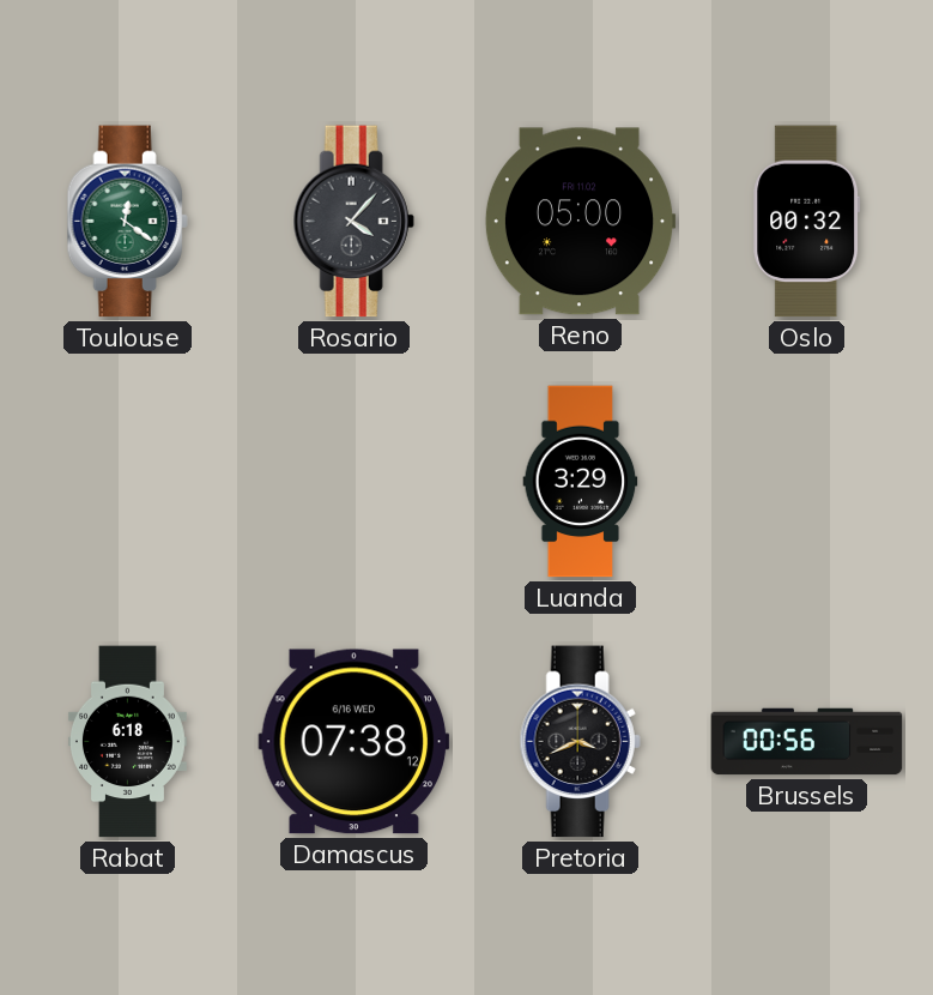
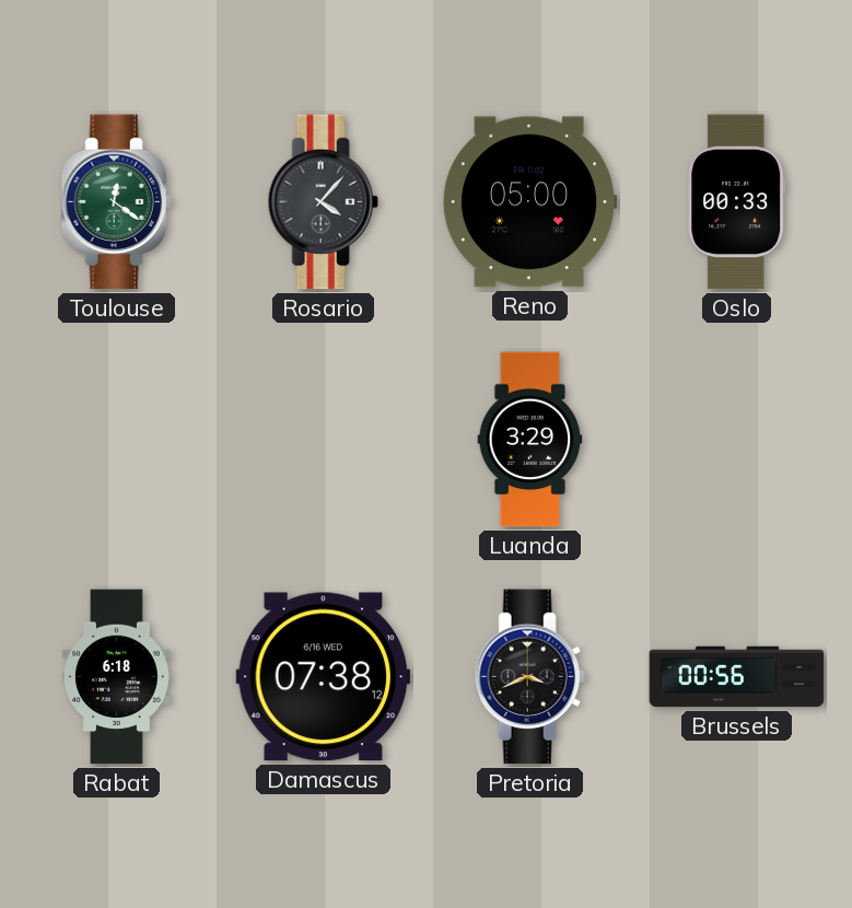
Oslo: 00:32 -> 00:33
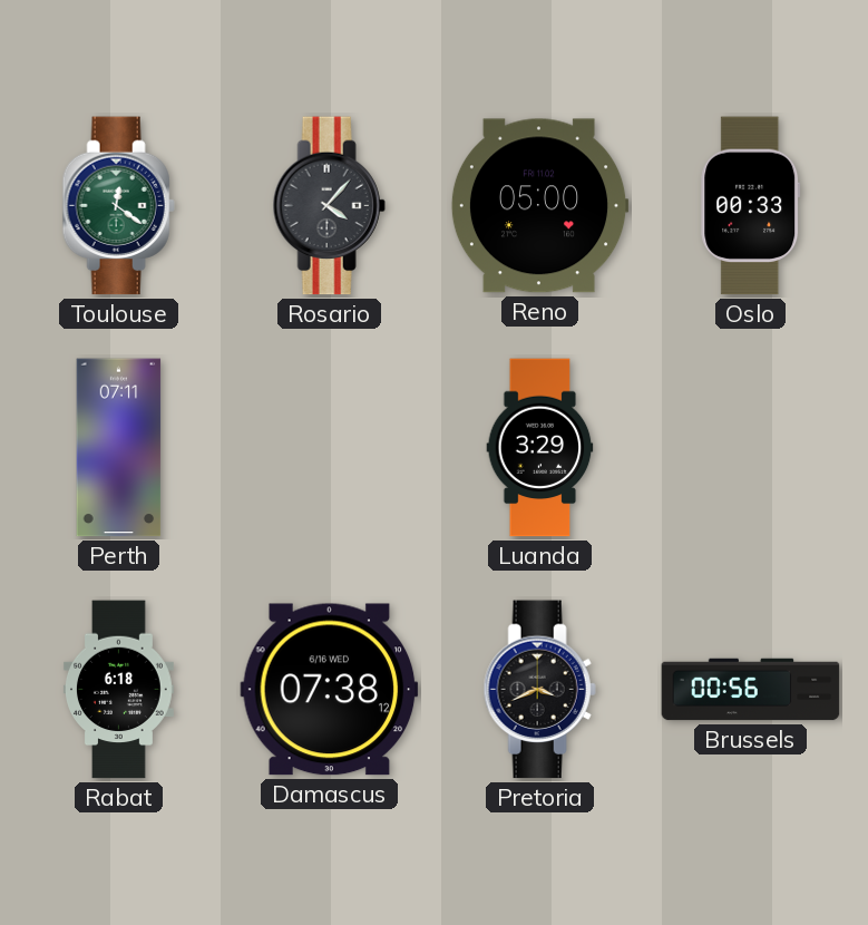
Perth: none -> 07:11
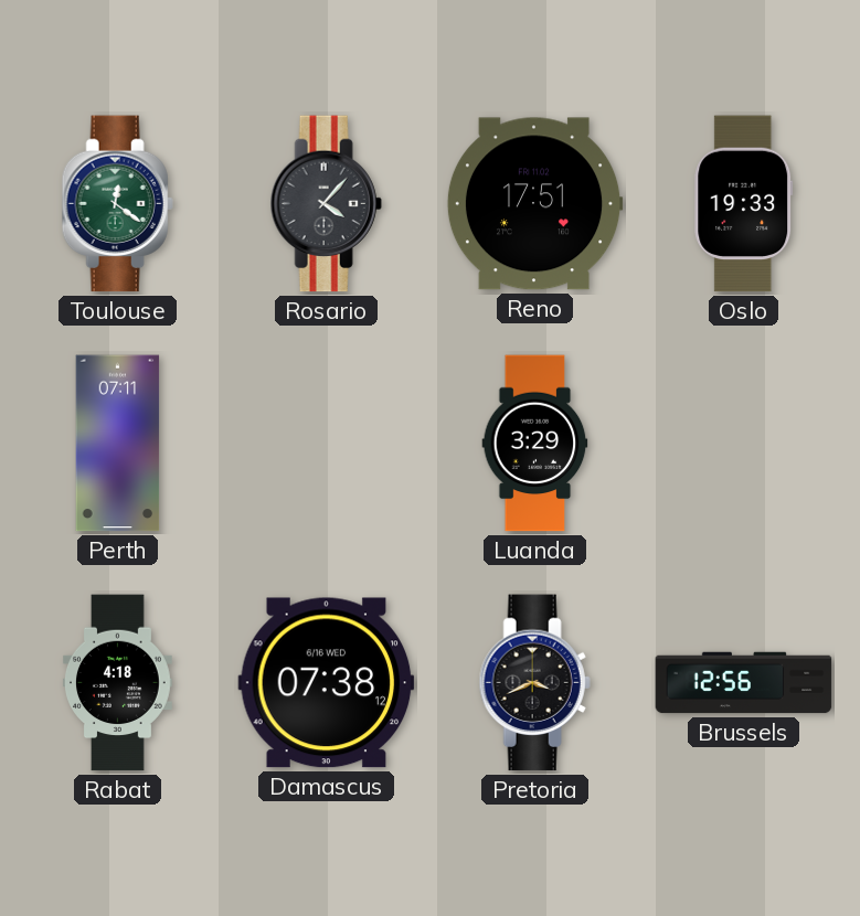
Reno: 05:00 -> 17:51
Oslo: 00:33 -> 19:33
Rabat: 6:18 -> 4:18
Brussels: 00:56 -> 12:56
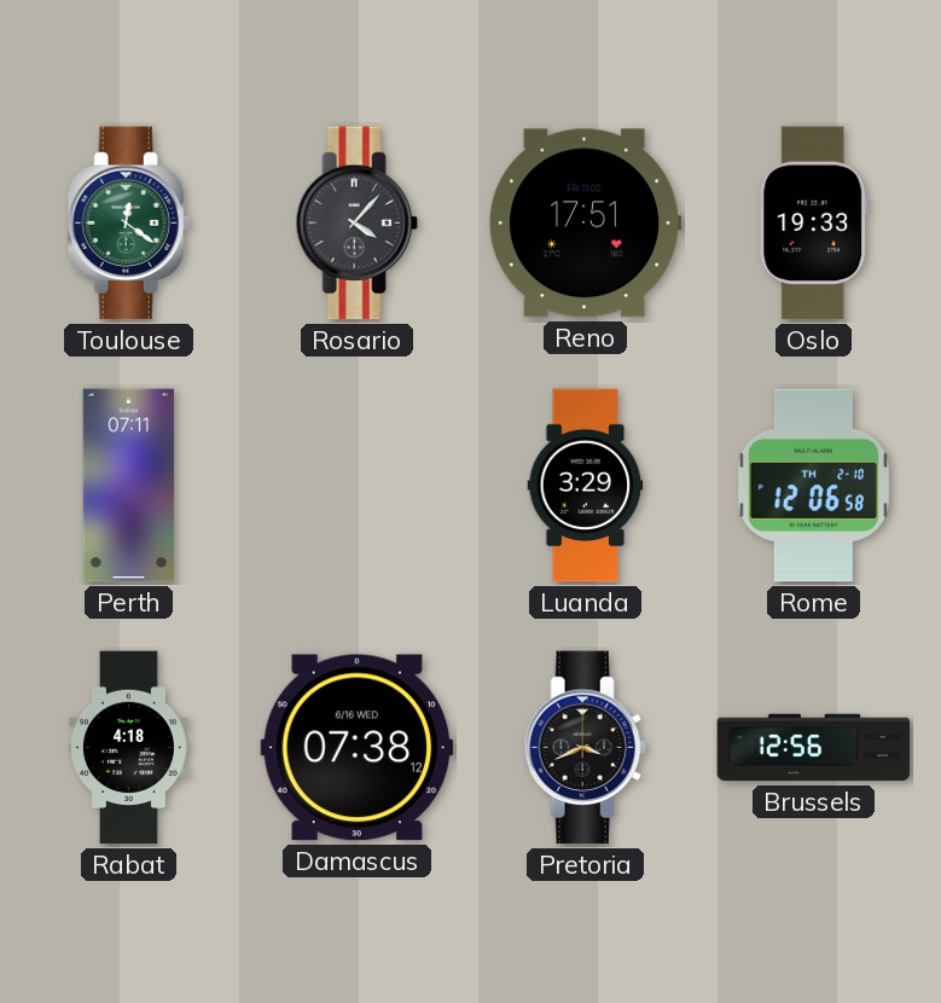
Rome: none -> 12:06
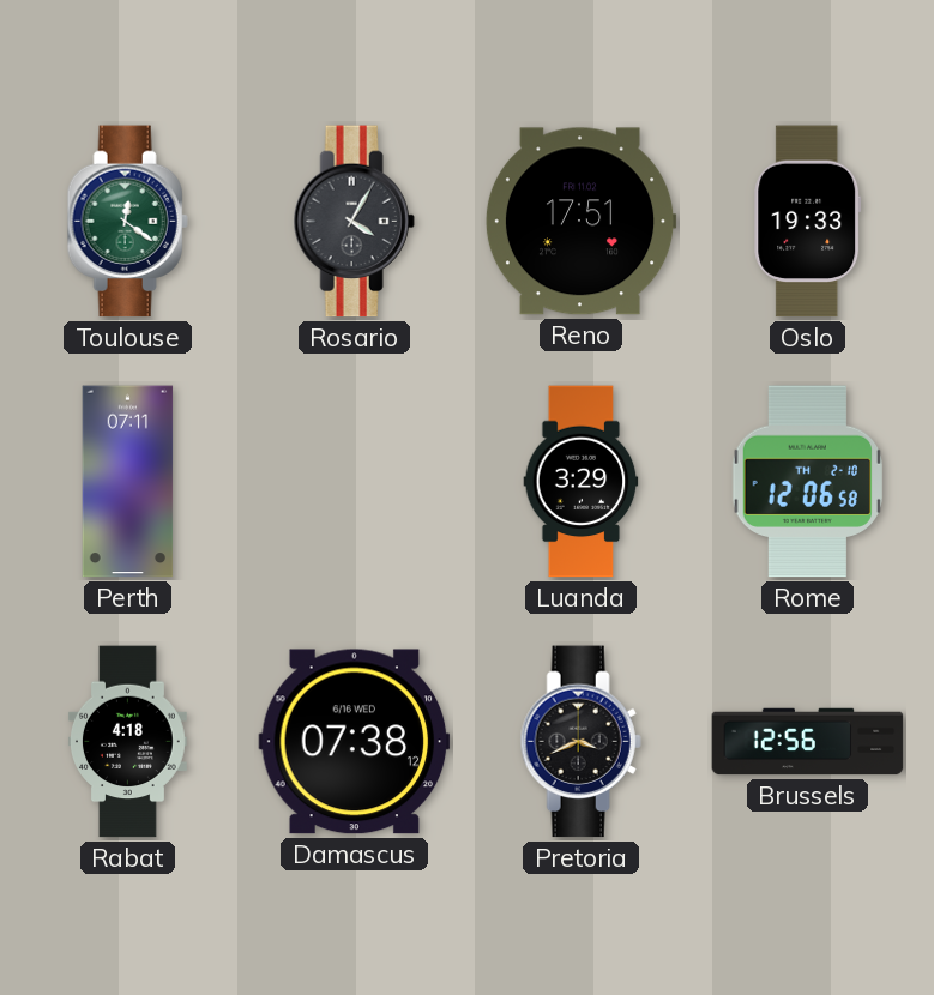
Rosario: 4:07 -> 4:05
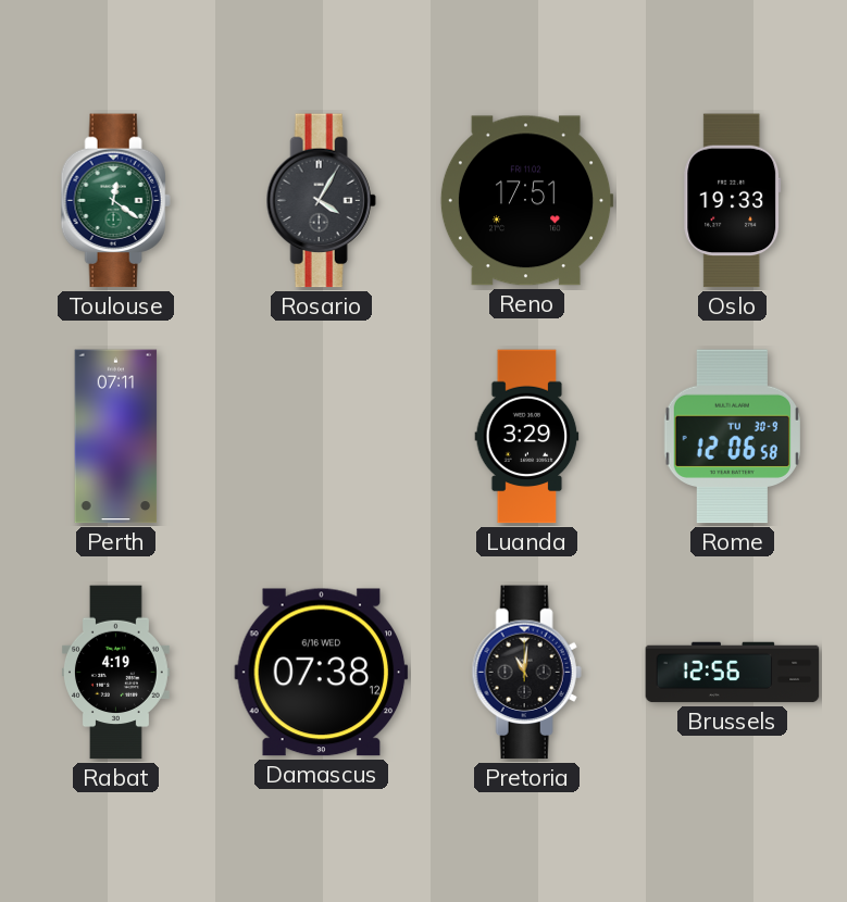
Rome date: TH 2-10 -> TU 30-9
Rabat: 4:18 -> 4:19
Pretoria: 3:41 -> 11:01
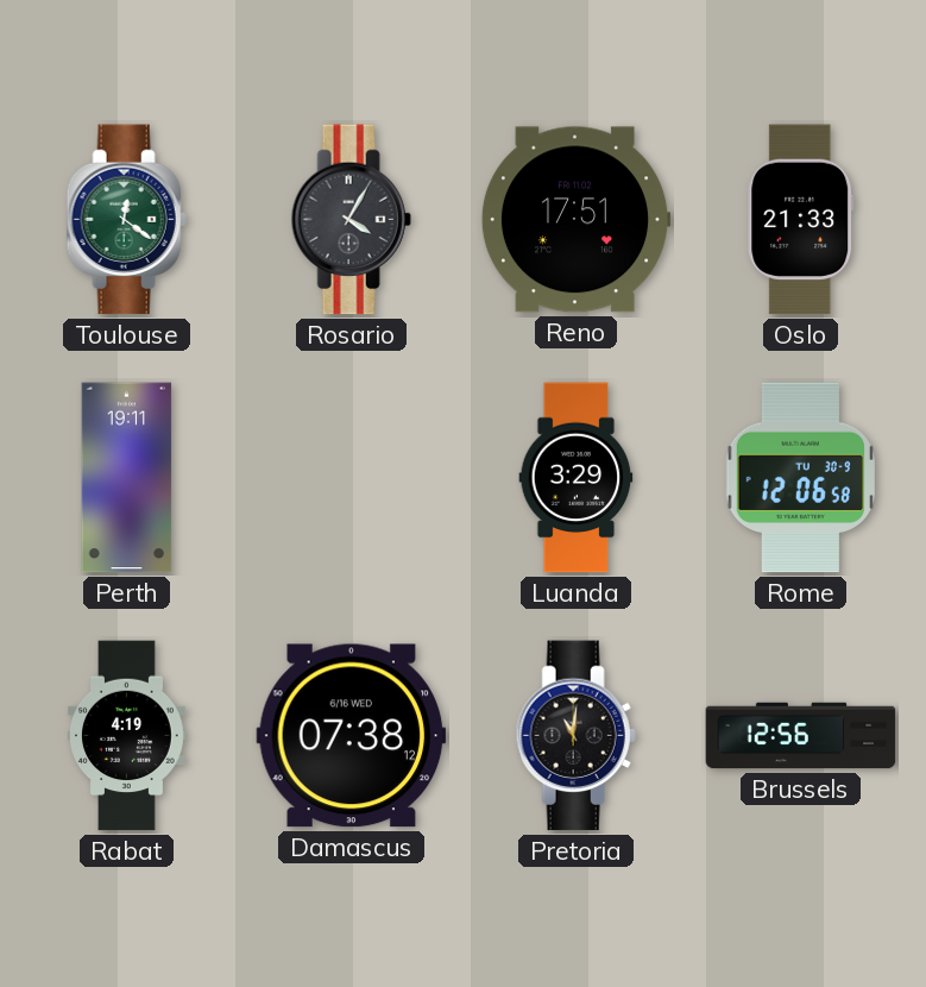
Oslo: 19:33 -> 21:33
Perth: 07:11 -> 19:11
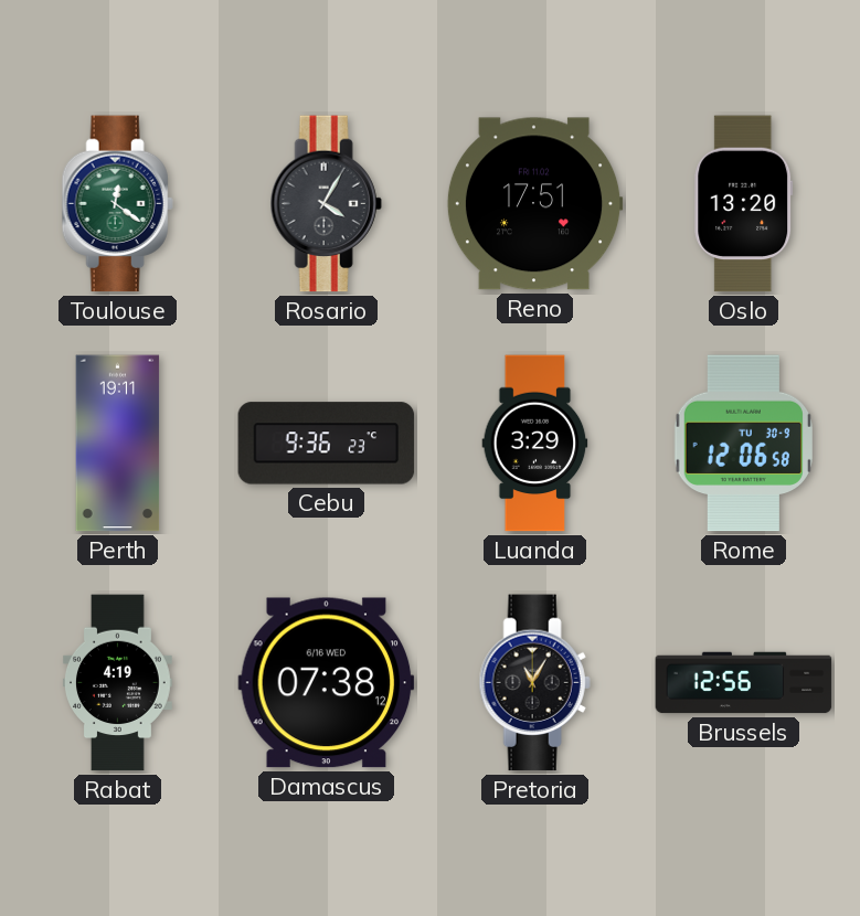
Oslo: 21:33 -> 13:20
Cebu: none -> 9:36
Pretoria: 11:01 -> 11:05
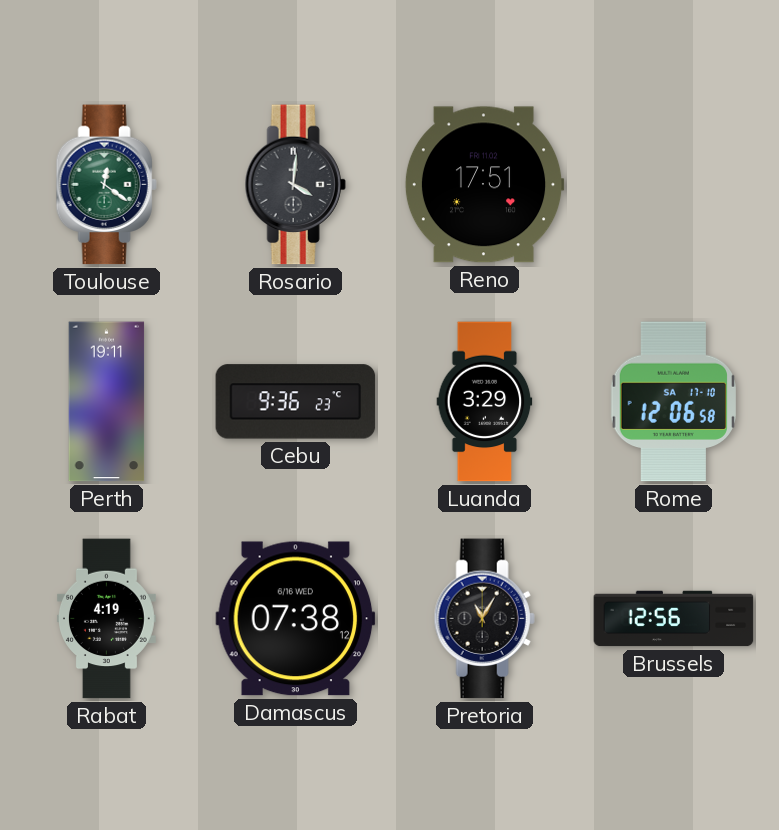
Rosario: 4:05 -> 4:01
Oslo: 13:20 -> none
Rome date: TU 30-9 -> SA 17-10
